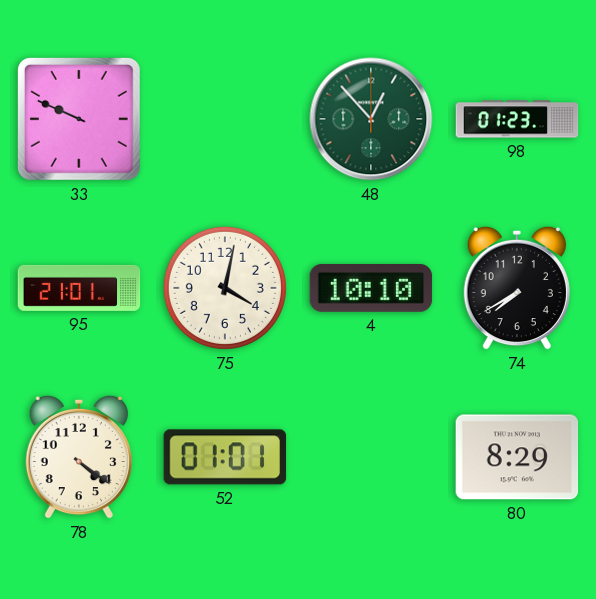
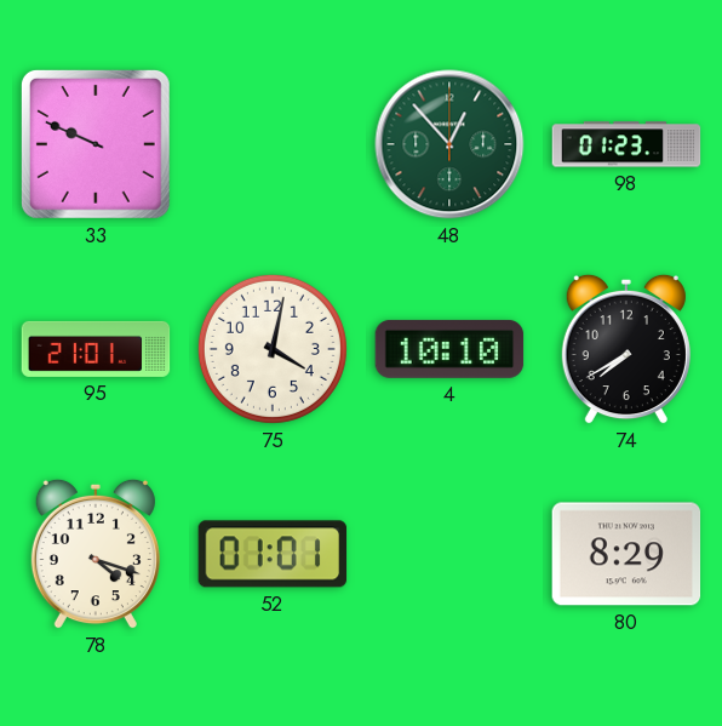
78: 4:21 -> 4:18
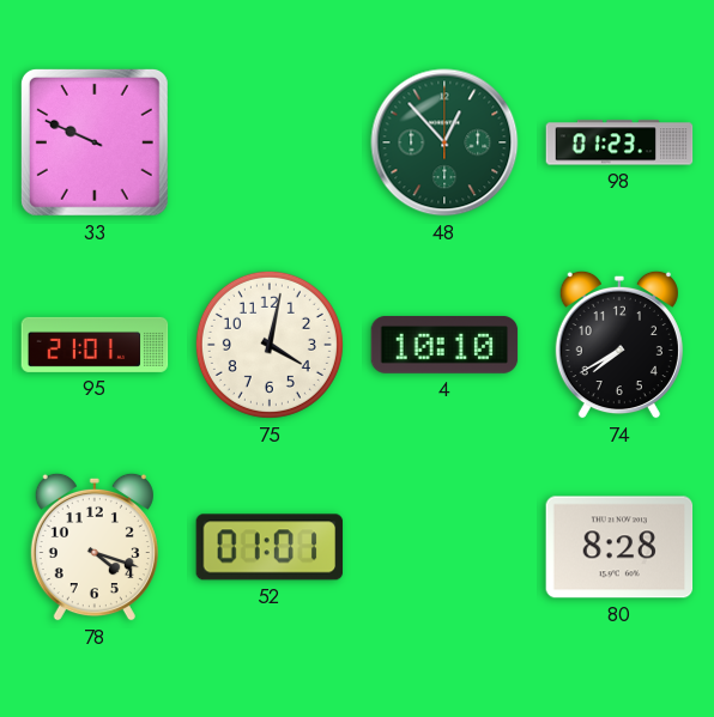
80: 8:29 -> 8:28
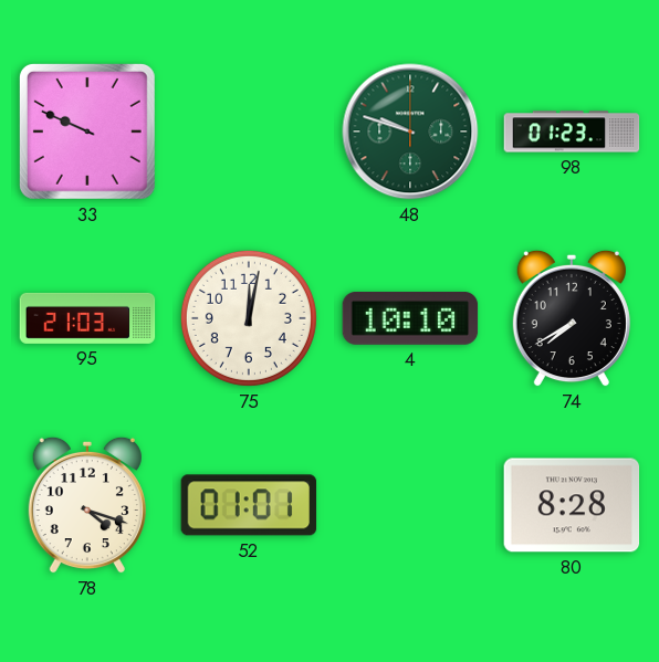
48: 12:53 -> 9:48
95: 21:01 -> 21:03
75: 4:02 -> 12:02
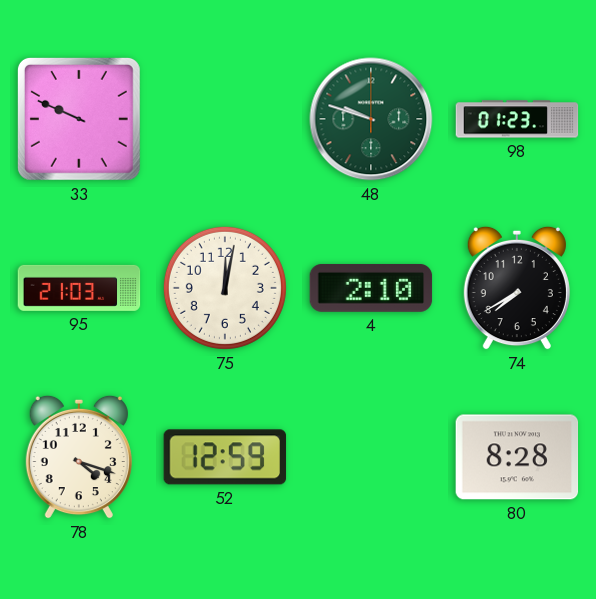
4: 10:10 -> 2:10
52: 01:01 -> 12:59
